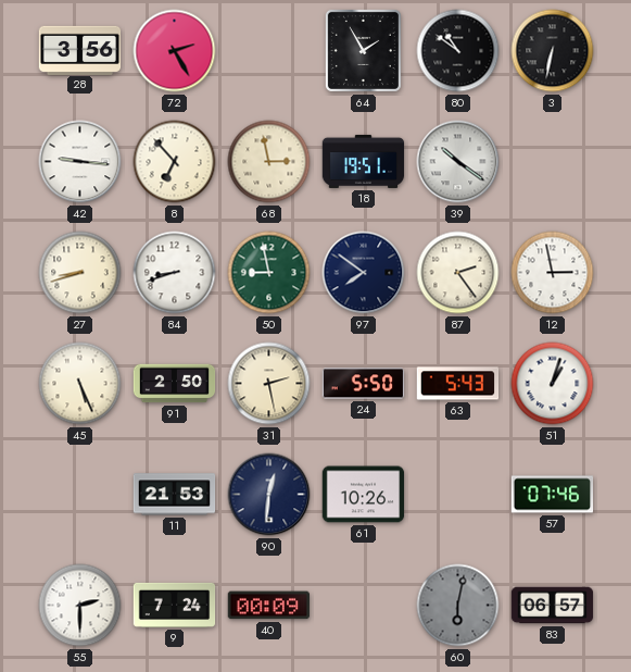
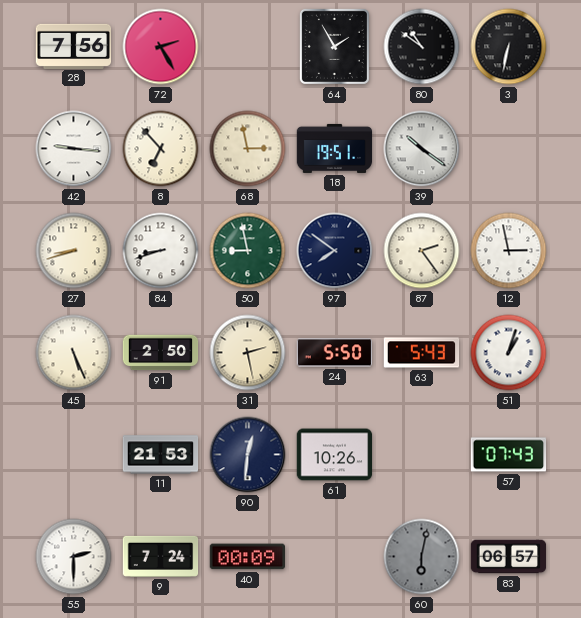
28: 3:56 -> 7:56
57: 07:46 -> 07:43
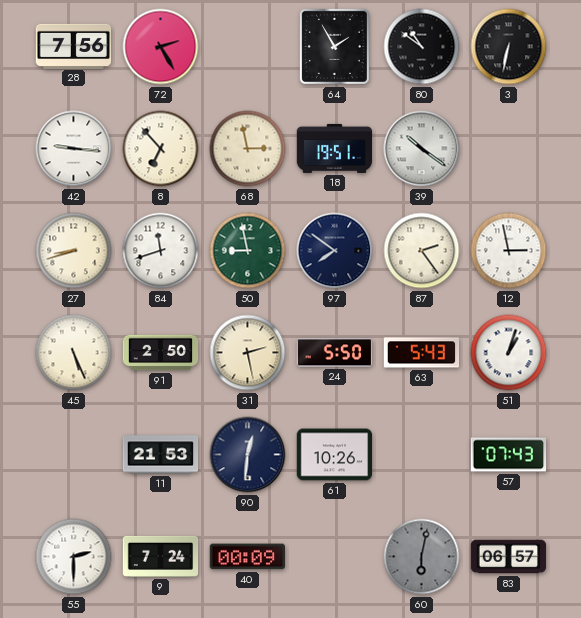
84: 8:42 -> 11:42
